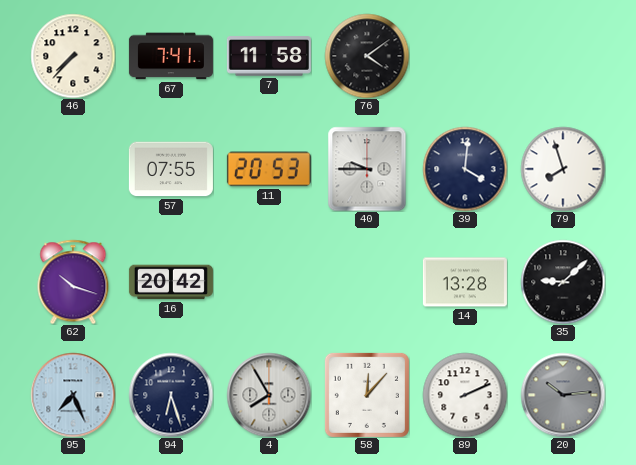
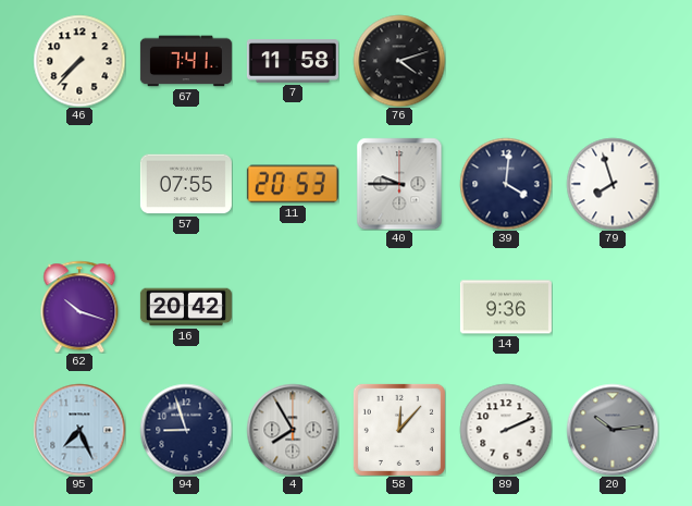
76: 4:09 -> 4:12
14: 13:28 -> 9:36
35: 9:08 -> none
94: 6:27 -> 8:57
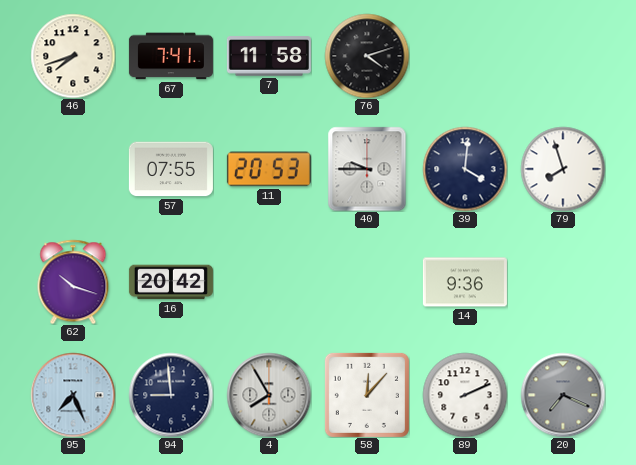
46: 7:37 -> 7:42
94: 8:57 -> 8:59
20: 10:14 -> 7:19
